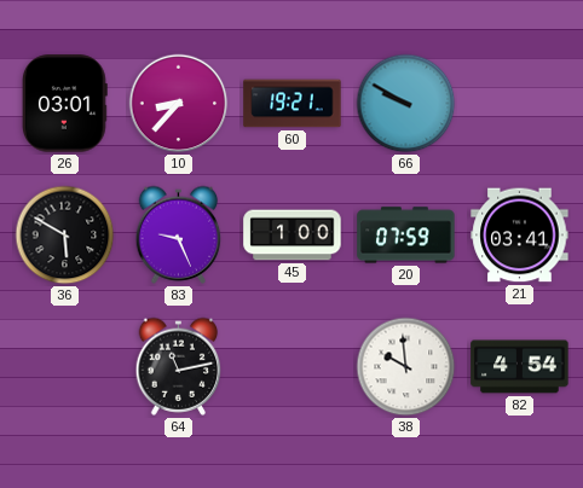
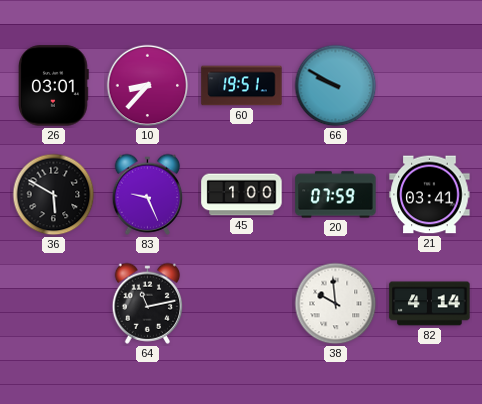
60: 19:21 -> 19:51
82: 4:54 -> 4:14
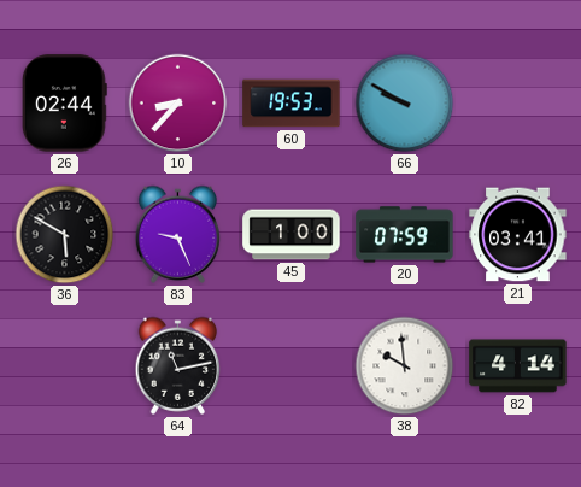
26: 03:01 -> 02:44
60: 19:51 -> 19:53
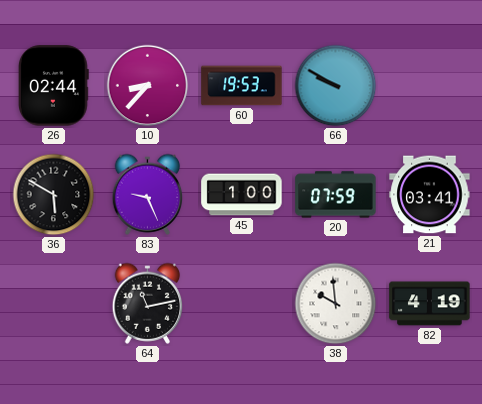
82: 4:14 -> 4:19
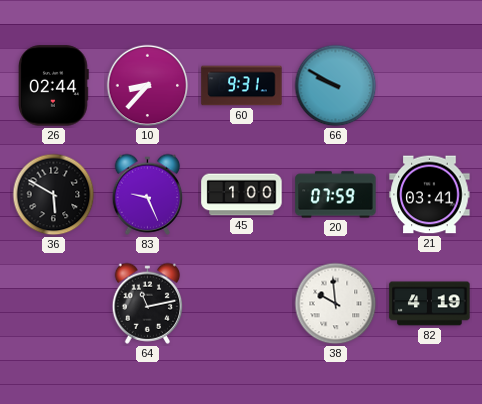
60: 19:53 -> 9:31
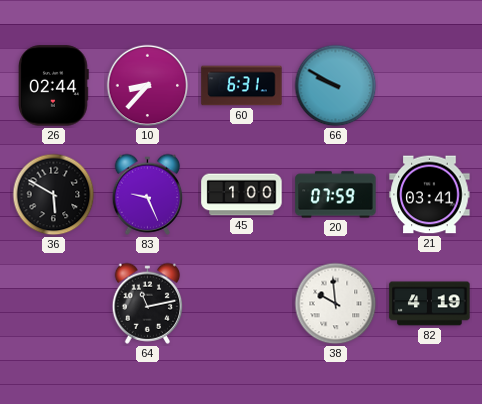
60: 9:31 -> 6:31
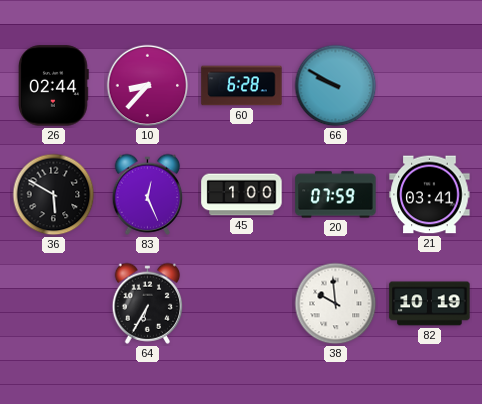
60: 6:31 -> 6:28
83: 9:26 -> 12:26
64: 11:13 -> 6:35
82: 4:19 -> 10:19
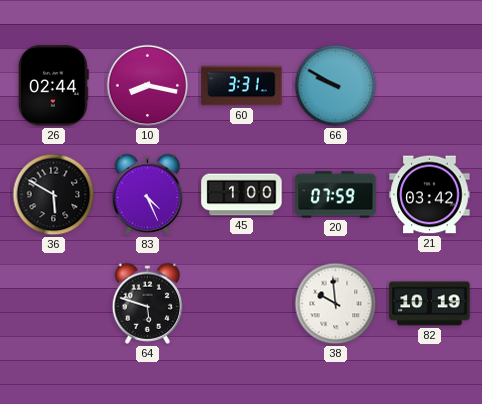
10: 8:37 -> 8:17
60: 6:28 -> 3:31
83: 12:26 -> 4:26
21: 03:41 -> 03:42
64: 6:35 -> 5:48
